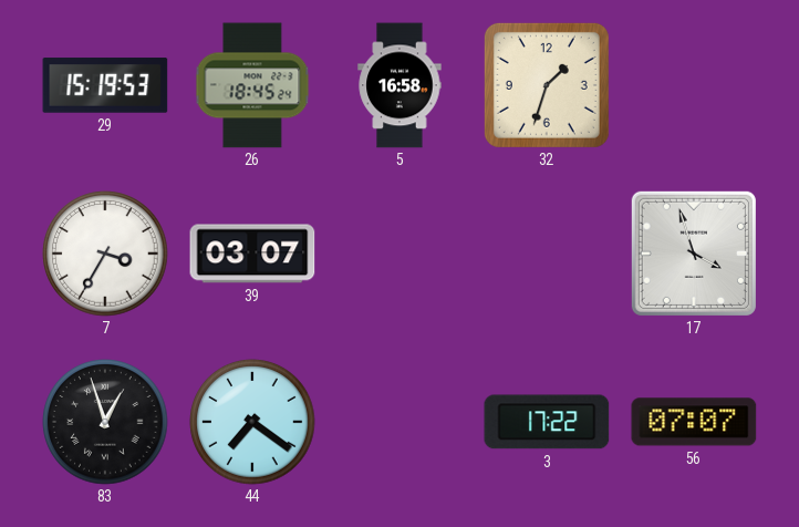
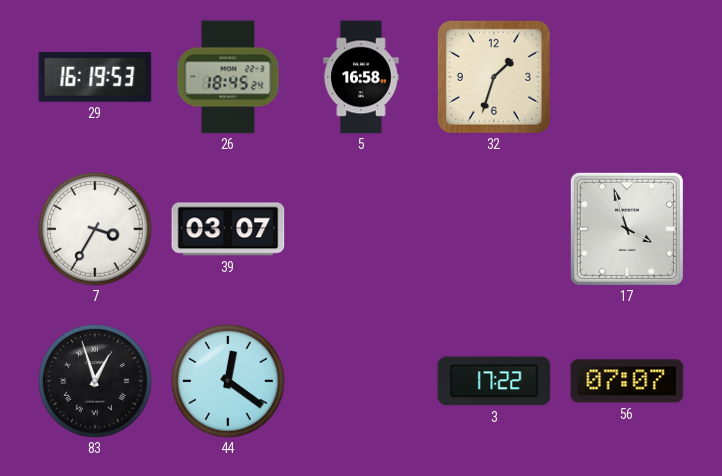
29: 15:19 -> 16:19
44: 7:21 -> 12:21
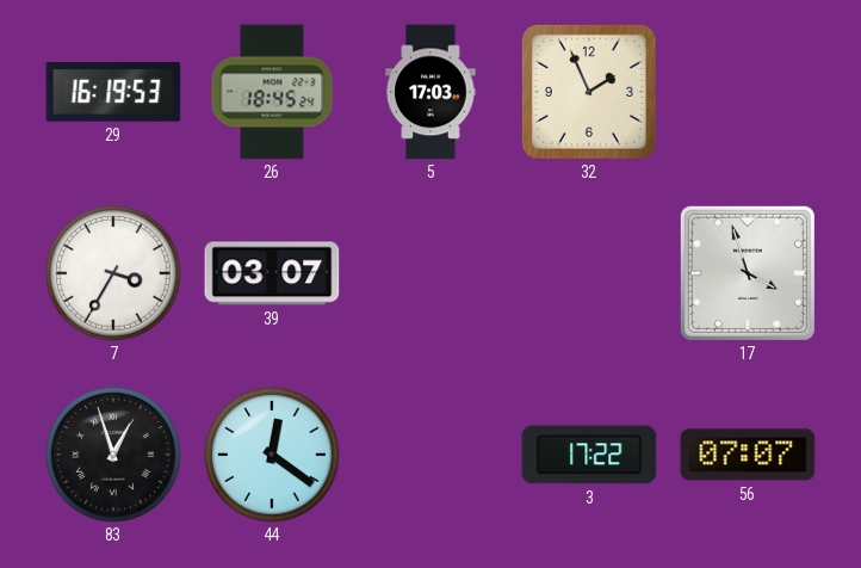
5: 16:58 -> 17:03
32: 1:33 -> 1:56
